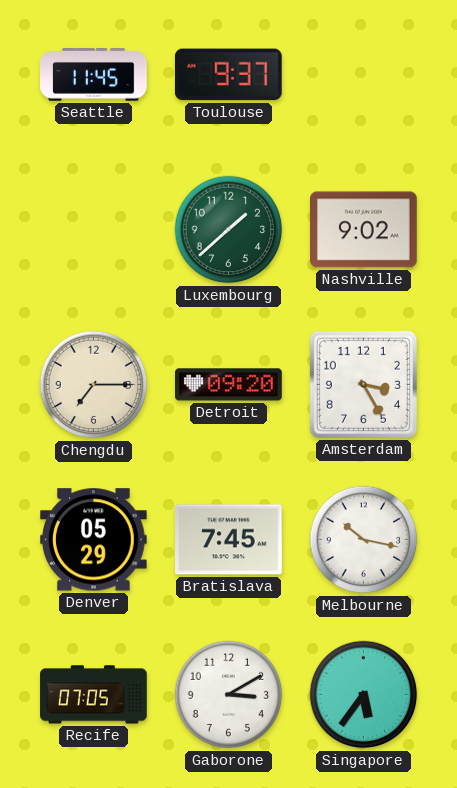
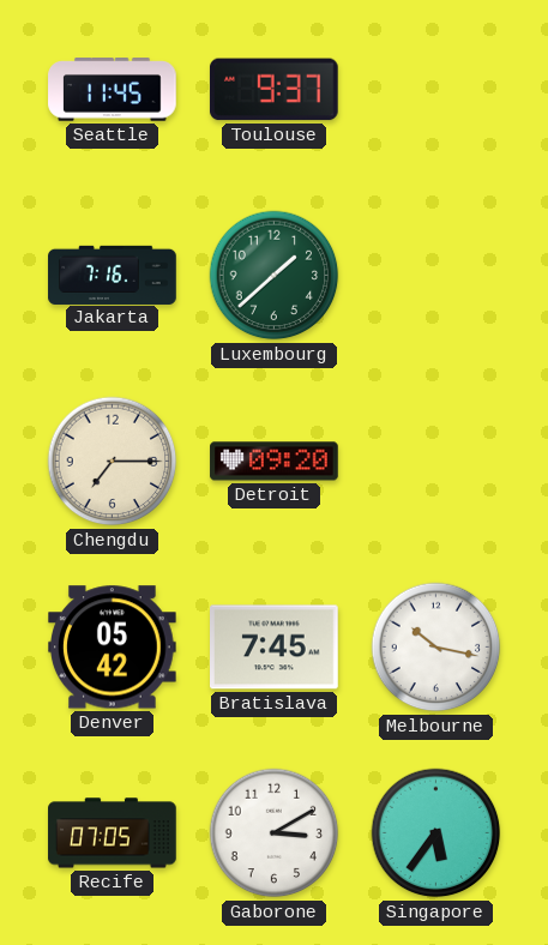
Jakarta: none -> 7:16
Nashville: 9:02 -> none
Amsterdam: 3:25 -> none
Denver: 05:29 -> 05:42
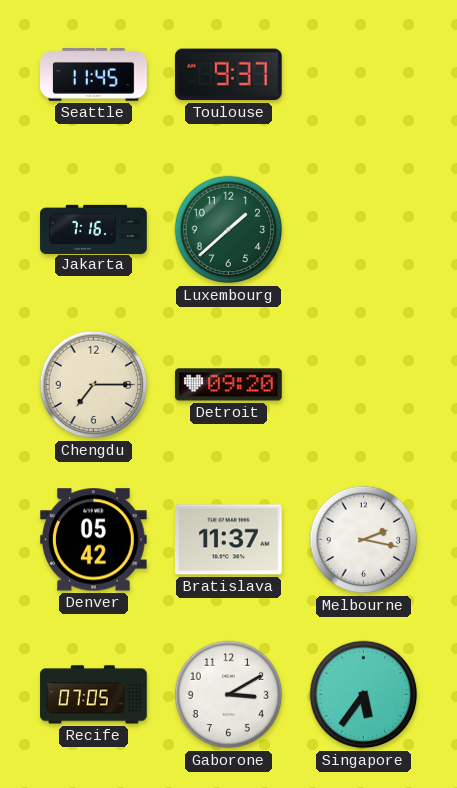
Bratislava: 7:45 -> 11:37
Melbourne: 10:17 -> 2:17
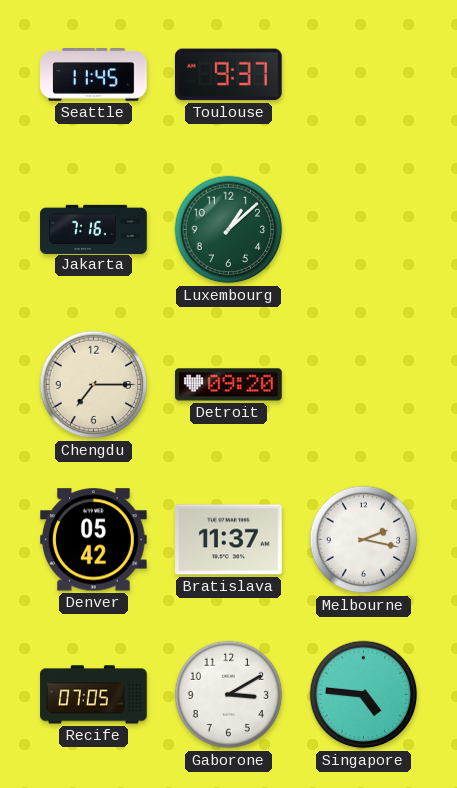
Luxembourg: 1:38 -> 1:08
Singapore: 5:36 -> 4:46
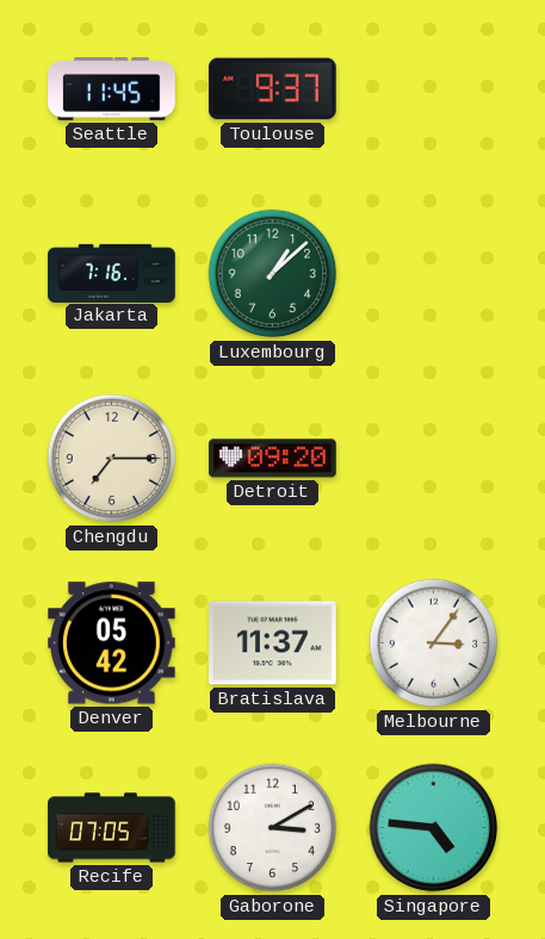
Melbourne: 2:17 -> 3:06
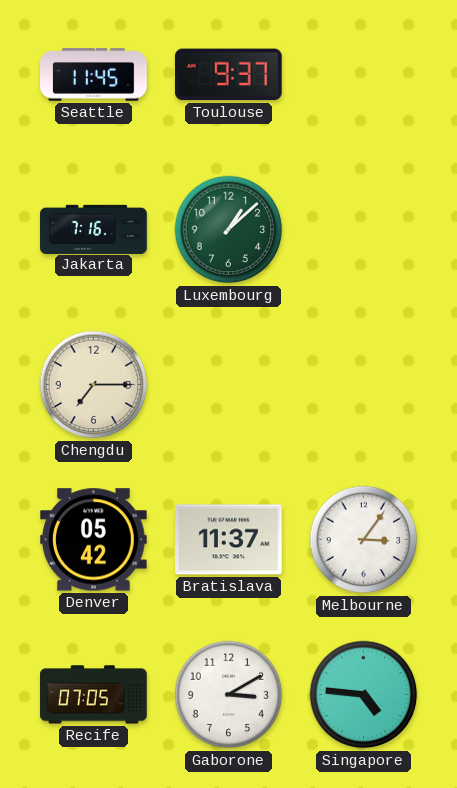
Detroit: 09:20 -> none
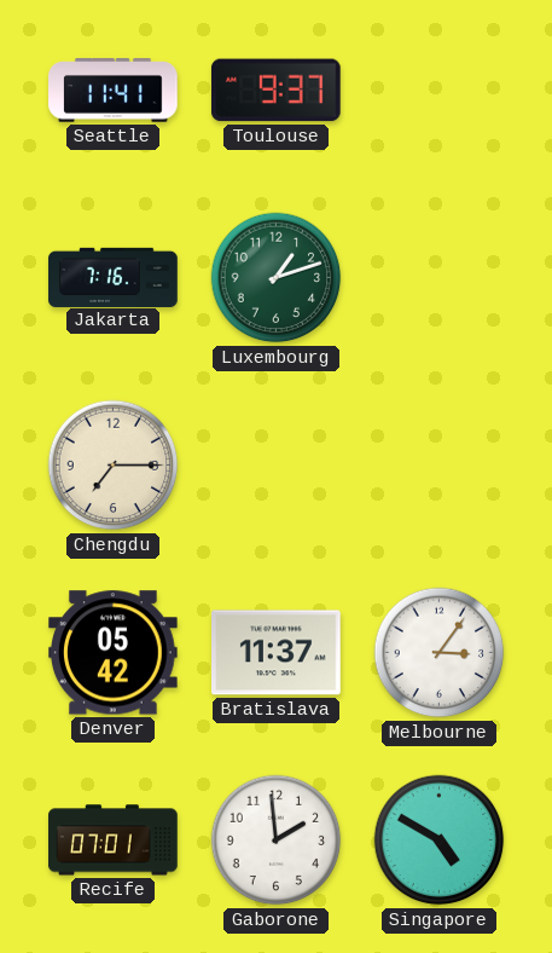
Seattle: 11:45 -> 11:41
Luxembourg: 1:08 -> 1:12
Recife: 07:05 -> 07:01
Gaborone: 3:10 -> 1:59
Singapore: 4:46 -> 4:50
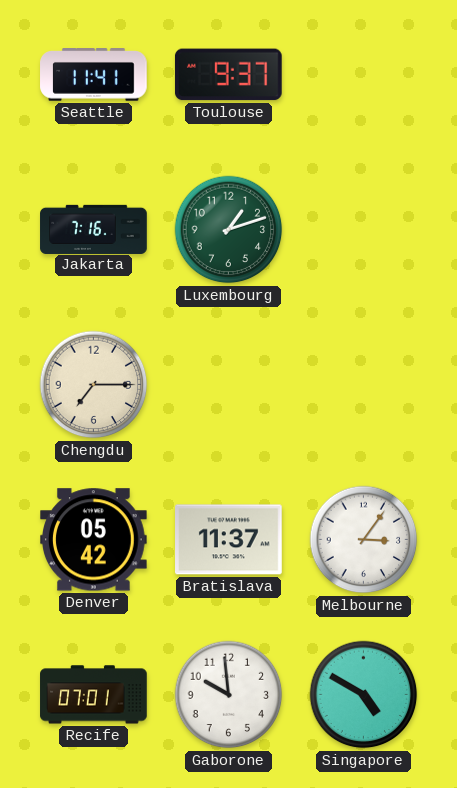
Gaborone: 1:59 -> 9:59
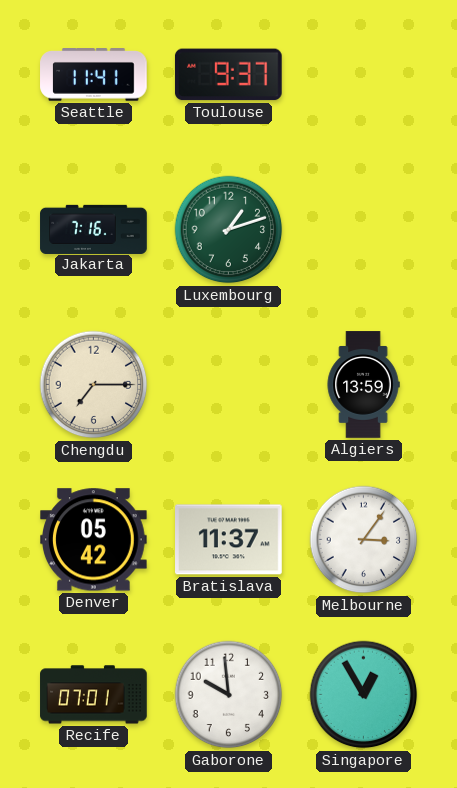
Algiers: none -> 13:59
Singapore: 4:50 -> 12:55
